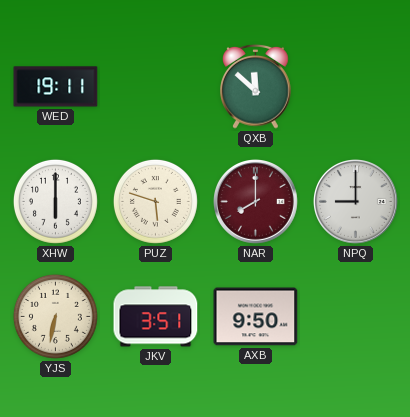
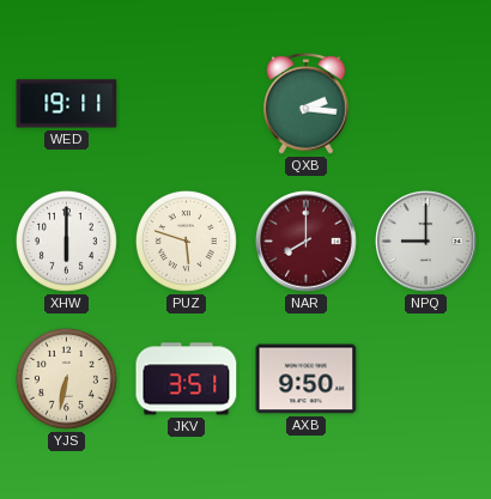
QXB: 11:52 -> 2:16
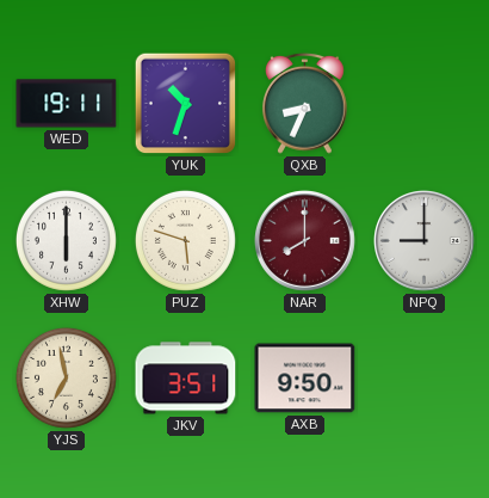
YUK: none -> 10:33
QXB: 2:16 -> 8:34
YJS: 6:32 -> 6:58
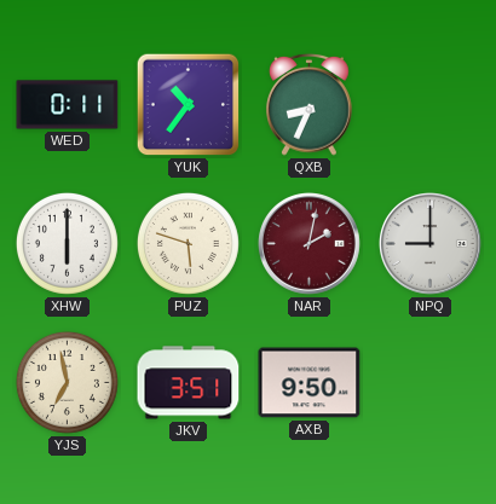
WED: 19:11 -> 0:11
YUK: 10:33 -> 10:36
NAR: 8:00 -> 2:02
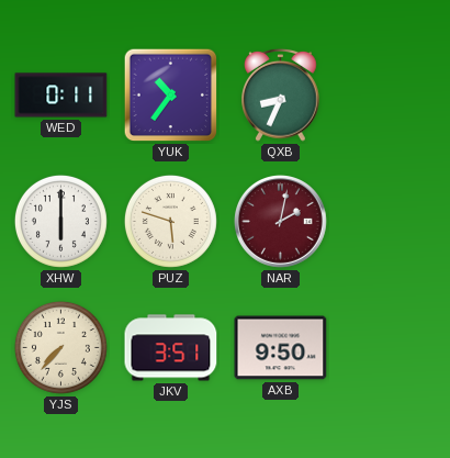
NPQ: 9:00 -> none
YJS: 6:58 -> 7:37
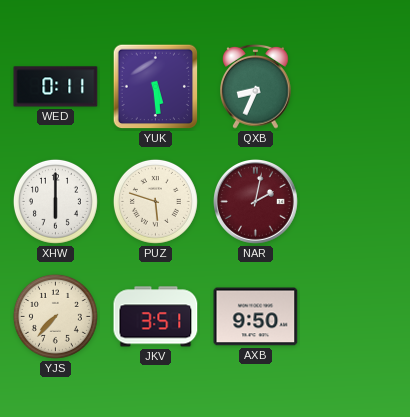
YUK: 10:36 -> 5:29
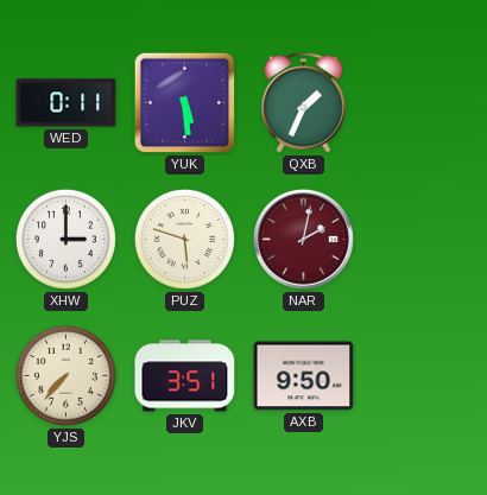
QXB: 8:34 -> 1:34
XHW: 6:00 -> 3:00
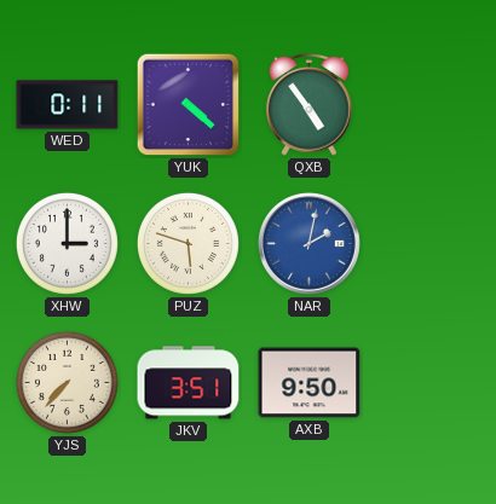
YUK: 5:29 -> 4:22
QXB: 1:34 -> 4:54
NAR dial: burgundy -> blue
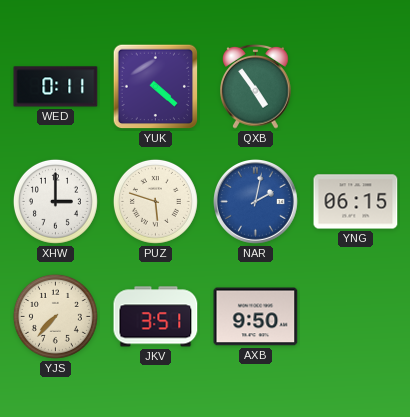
YNG: none -> 06:15
